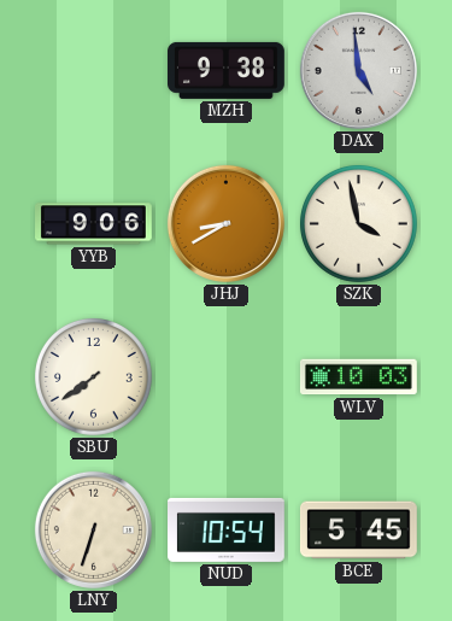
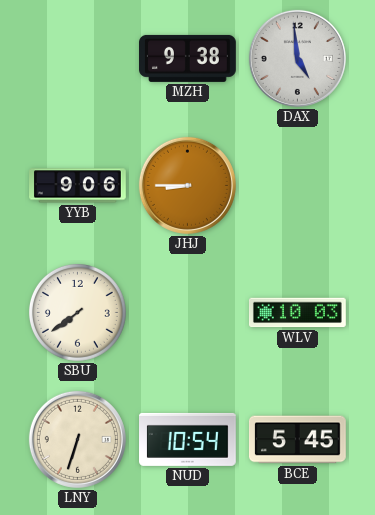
JHJ: 8:40 -> 8:45
SZK: 3:58 -> none
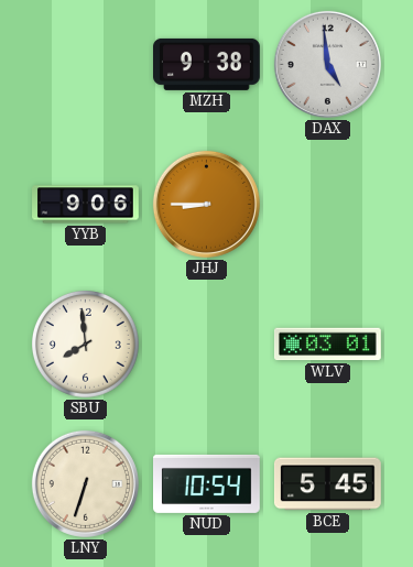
SBU: 7:39 -> 7:59
WLV: 10:03 -> 03:01
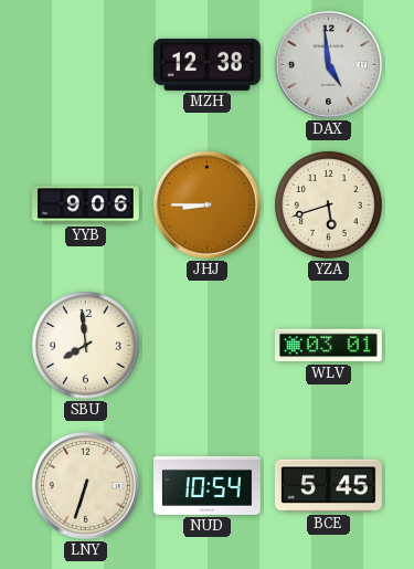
MZH: 9:38 -> 12:38
YZA: none -> 5:42
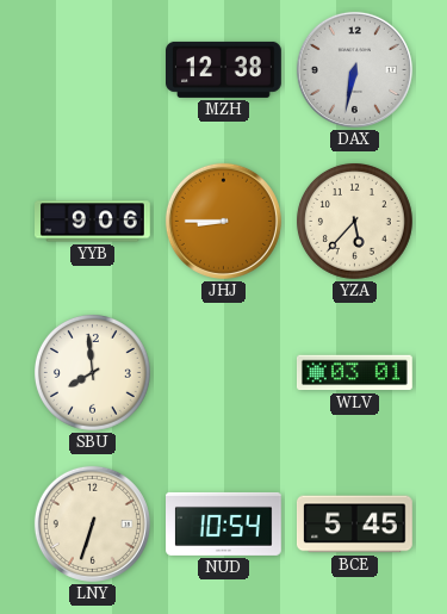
DAX: 4:59 -> 6:32
YZA: 5:42 -> 5:37
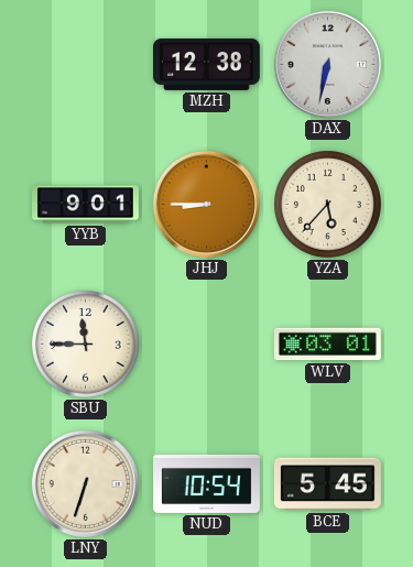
YYB: 9:06 -> 9:01
SBU: 7:59 -> 11:45
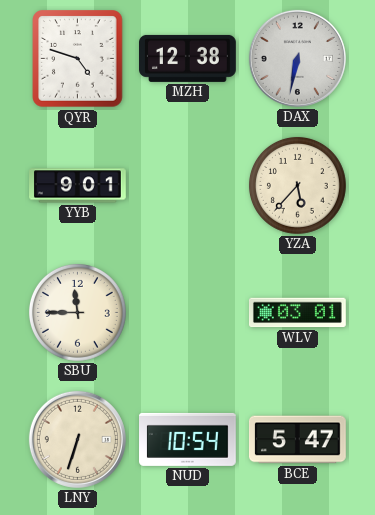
QYR: none -> 4:48
JHJ: 8:45 -> none
BCE: 5:45 -> 5:47
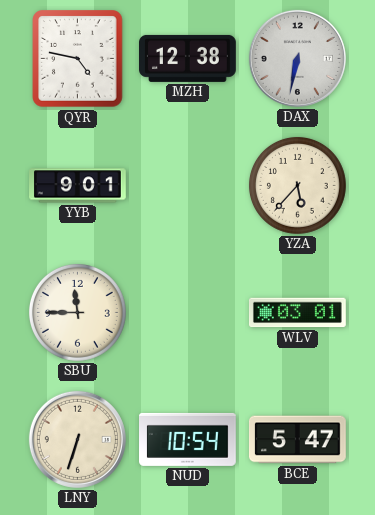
QYR: 4:48 -> 4:47
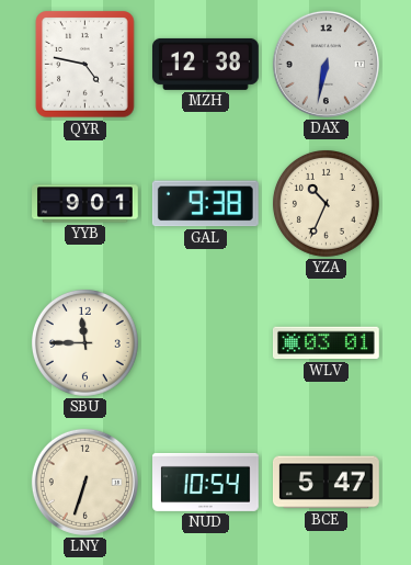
GAL: none -> 9:38
YZA: 5:37 -> 10:34
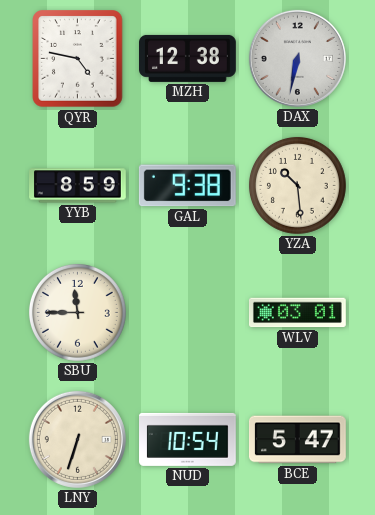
YYB: 9:01 -> 8:59
YZA: 10:34 -> 10:29
